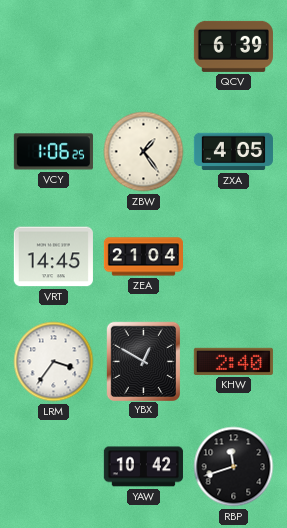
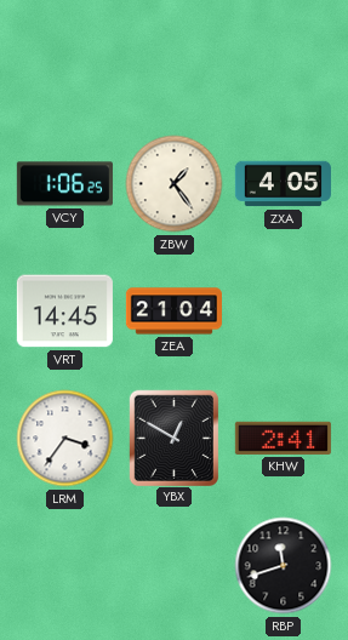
QCV: 6:39 -> none
KHW: 2:40 -> 2:41
YAW: 10:42 -> none
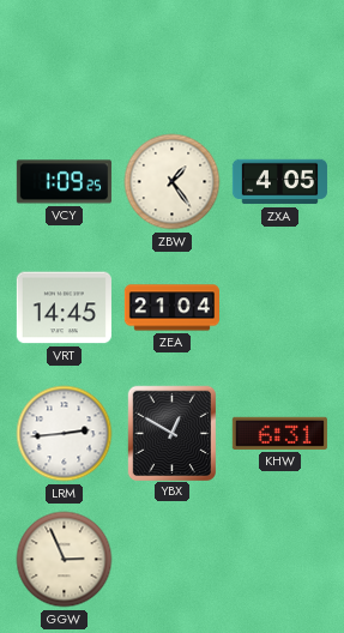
VCY: 1:06 -> 1:09
LRM: 3:36 -> 2:44
KHW: 2:41 -> 6:31
GGW: none -> 2:56
RBP: 11:42 -> none
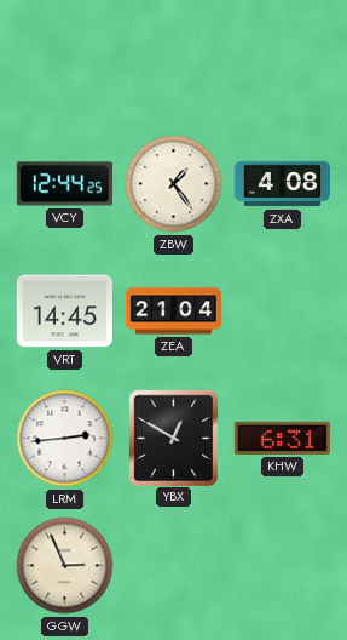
VCY: 1:09 -> 12:44
ZXA: 4:05 -> 4:08
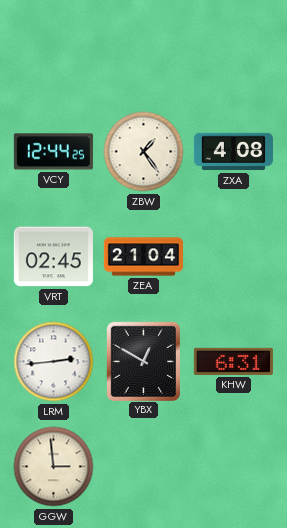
VRT: 14:45 -> 02:45
GGW: 2:56 -> 2:59
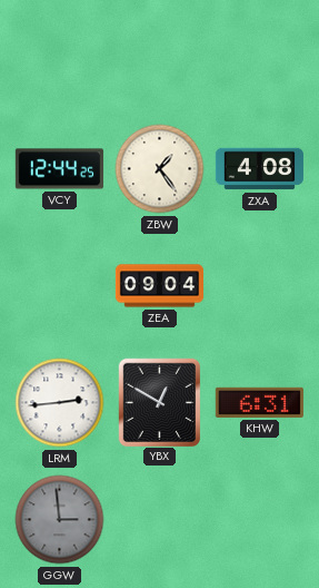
VRT: 02:45 -> none
ZEA: 21:04 -> 09:04
GGW dial: cream -> grey
